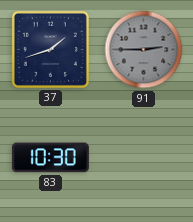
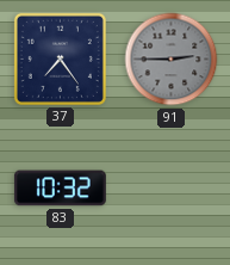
37: 1:42 -> 7:24
83: 10:30 -> 10:32
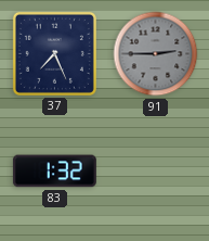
37: 7:24 -> 7:26
83: 10:32 -> 1:32
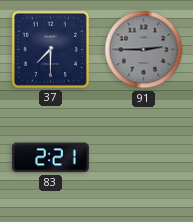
37: 7:26 -> 7:30
83: 1:32 -> 2:21
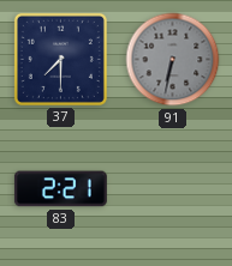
91: 2:45 -> 6:32
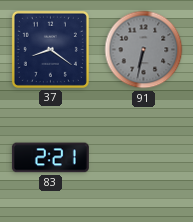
37: 7:30 -> 8:21
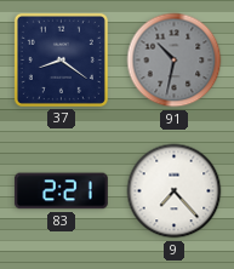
91: 6:32 -> 10:32
9: none -> 7:23
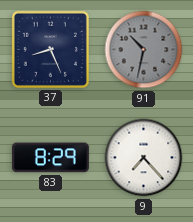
37: 8:21 -> 8:26
83: 2:21 -> 8:29
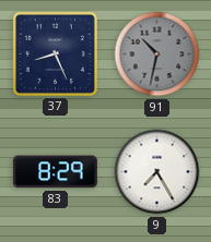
9: 7:23 -> 7:25
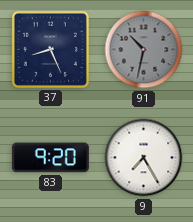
83: 8:29 -> 9:20
